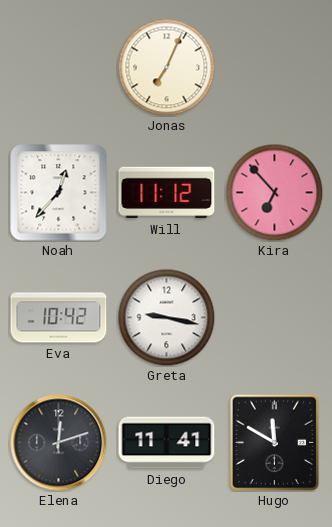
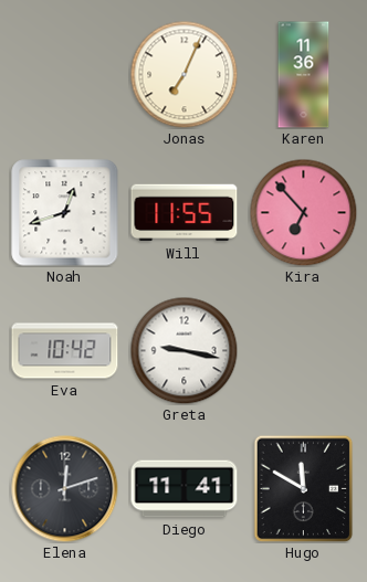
Karen: none -> 11:36
Noah: 12:37 -> 12:42
Will: 11:12 -> 11:55
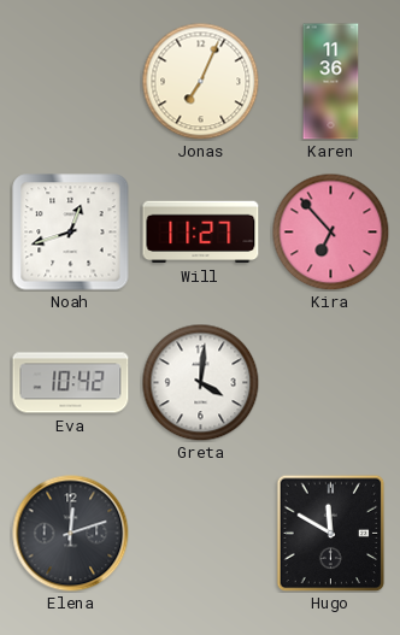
Will: 11:55 -> 11:27
Greta: 9:17 -> 4:01
Diego: 11:41 -> none
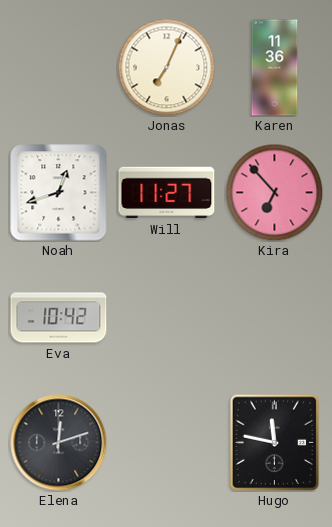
Greta: 4:01 -> none
Hugo: 11:50 -> 11:47
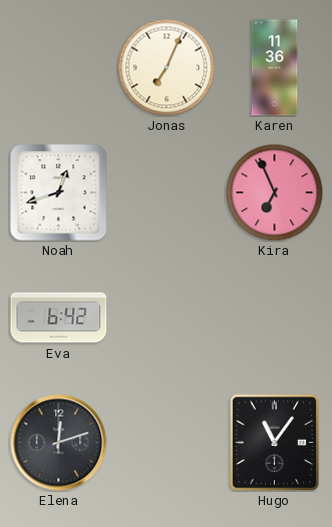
Will: 11:27 -> none
Kira: 6:53 -> 6:56
Eva: 10:42 -> 6:42
Hugo: 11:47 -> 11:06
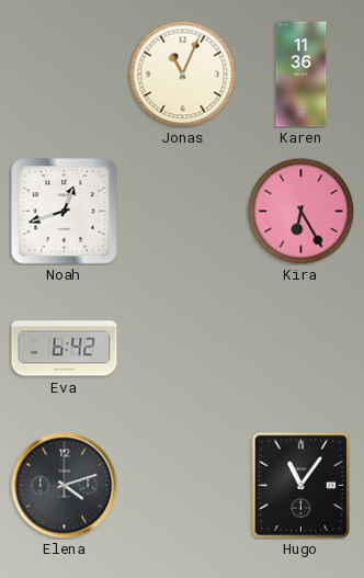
Jonas: 7:04 -> 11:04
Kira: 6:56 -> 6:25
Elena: 12:12 -> 4:12
